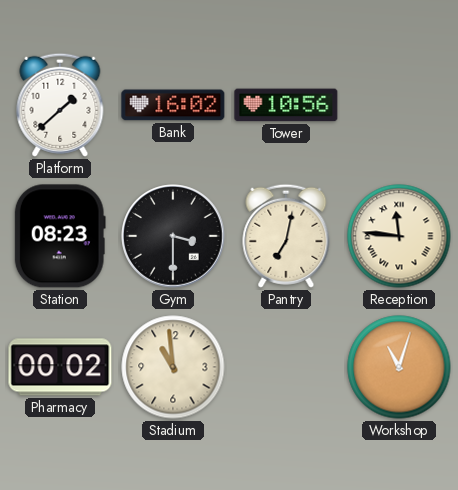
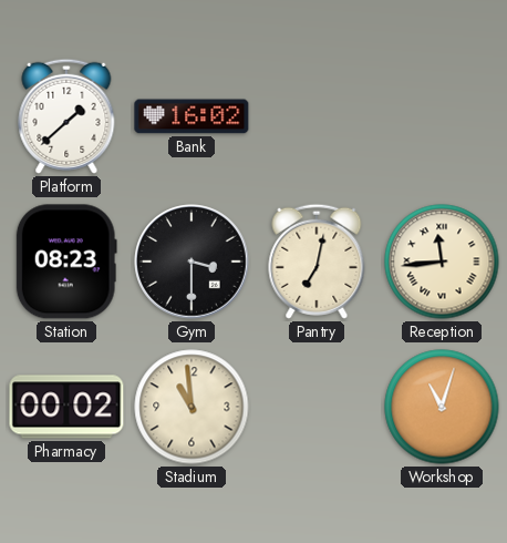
Tower: 10:56 -> none
Reception: 11:46 -> 11:44
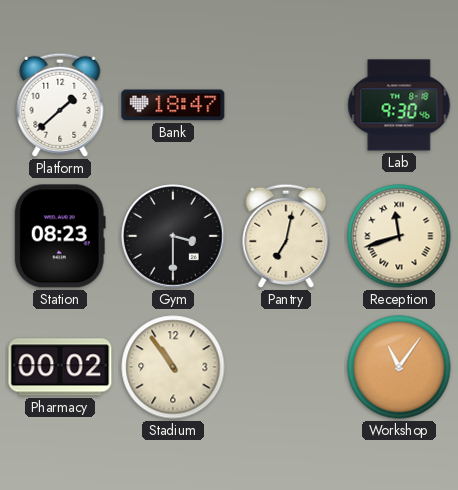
Bank: 16:02 -> 18:47
Lab: none -> 9:30
Reception: 11:44 -> 11:42
Stadium: 10:59 -> 10:54
Workshop: 11:03 -> 11:06
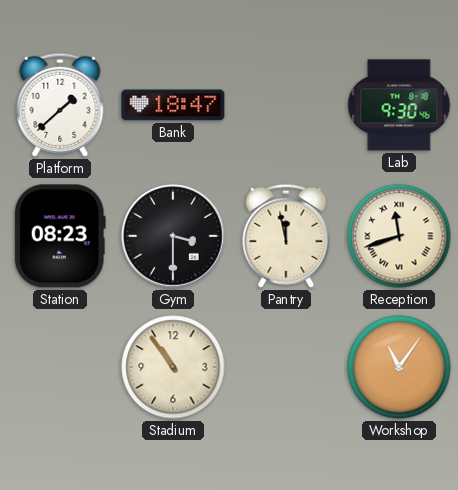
Pantry: 7:02 -> 11:58
Pharmacy: 00:02 -> none
